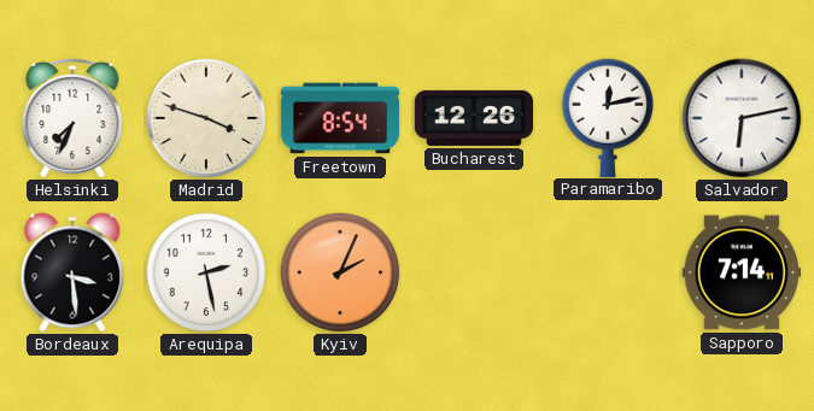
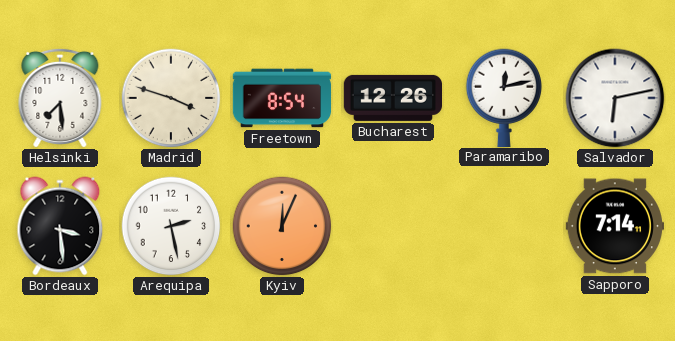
Helsinki: 7:34 -> 7:29
Kyiv: 2:04 -> 12:04
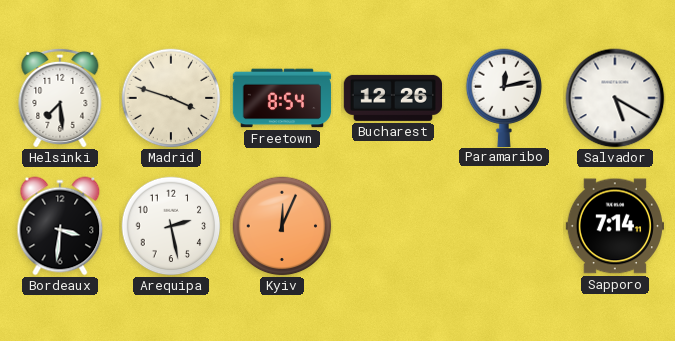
Salvador: 6:13 -> 5:20
Bordeaux: 3:29 -> 3:31
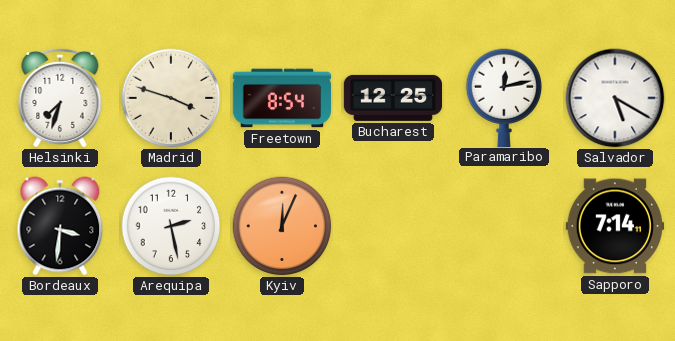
Helsinki: 7:29 -> 7:33
Bucharest: 12:26 -> 12:25
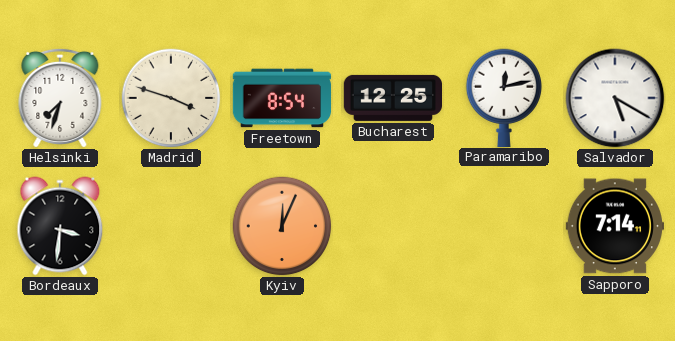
Arequipa: 2:28 -> none
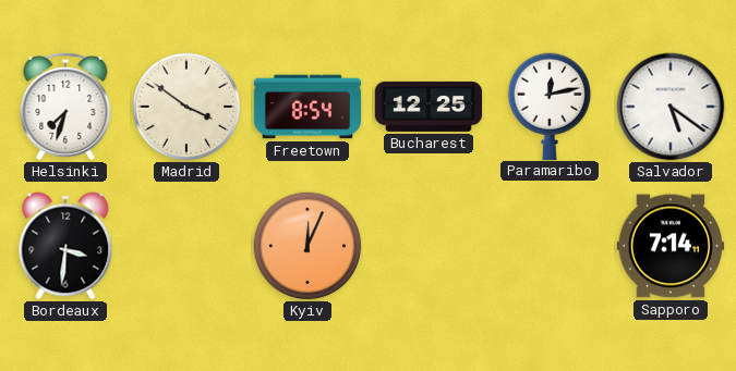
Madrid: 3:48 -> 3:51
Salvador: 5:20 -> 5:21
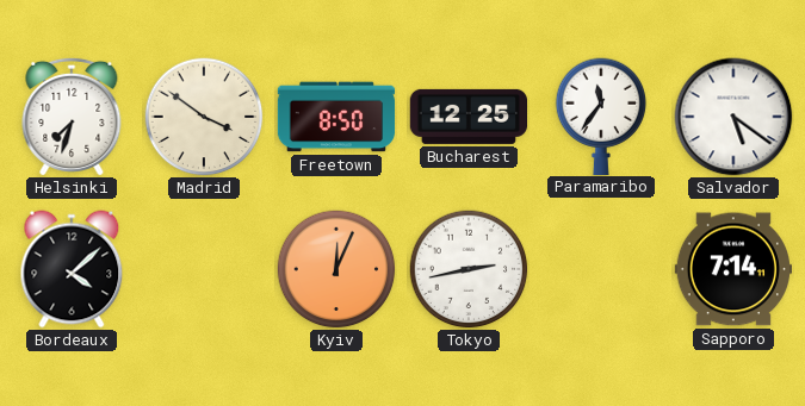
Freetown: 8:54 -> 8:50
Paramaribo: 12:13 -> 11:36
Bordeaux: 3:31 -> 4:08
Tokyo: none -> 2:43
